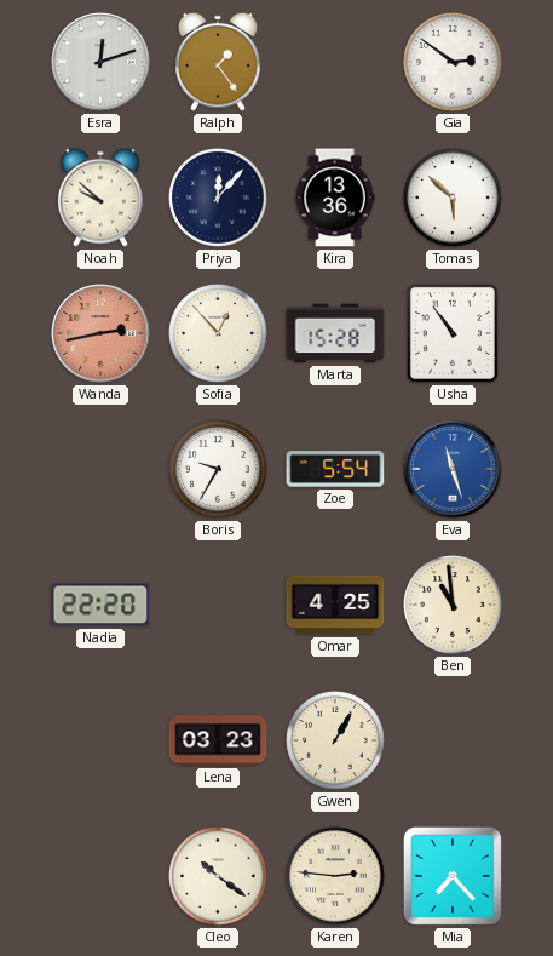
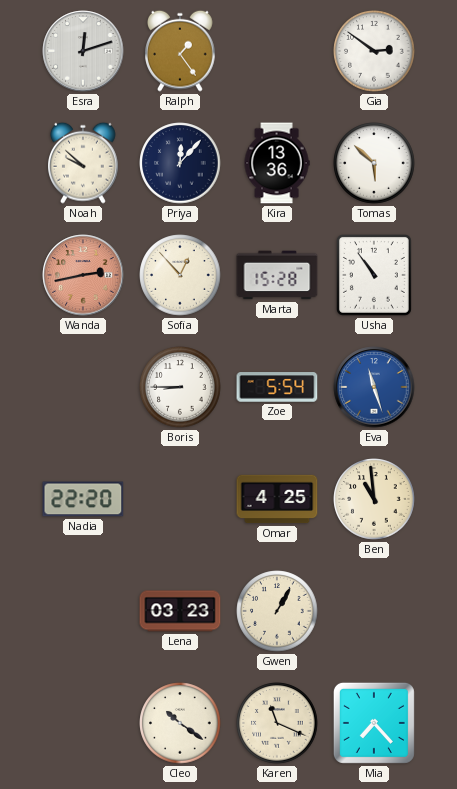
Boris: 9:35 -> 8:45
Karen: 2:46 -> 11:19
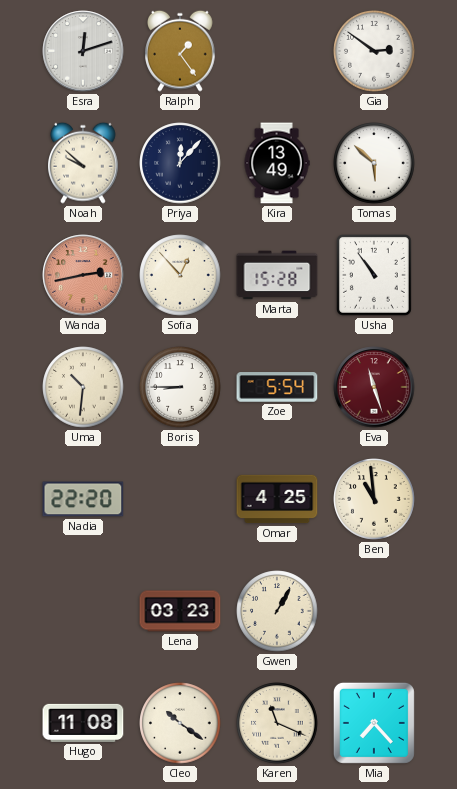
Kira: 13:36 -> 13:49
Uma: none -> 10:31
Eva dial: blue -> burgundy
Hugo: none -> 11:08
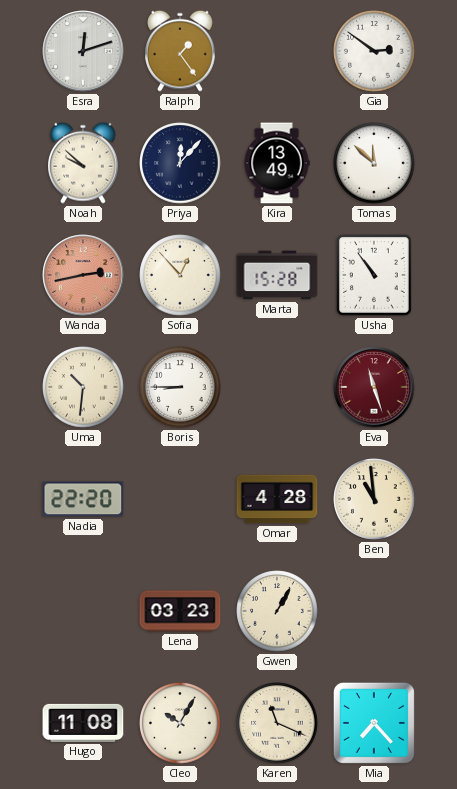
Tomas: 5:52 -> 11:52
Zoe: 5:54 -> none
Omar: 4:25 -> 4:28
Cleo: 10:21 -> 10:05
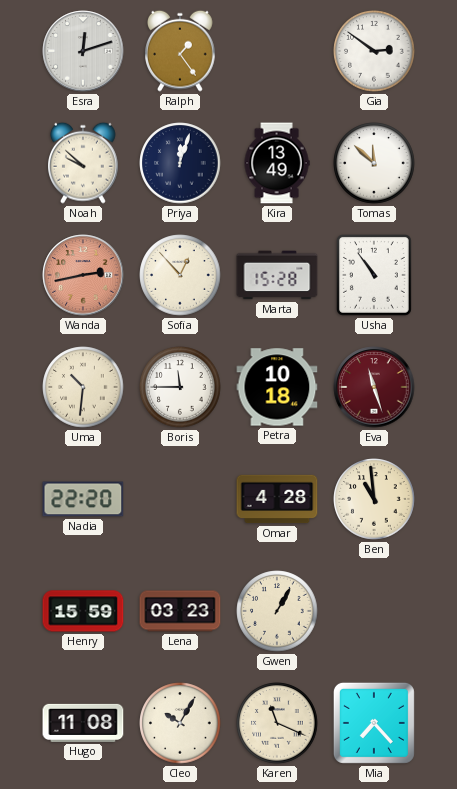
Priya: 12:07 -> 12:03
Boris: 8:45 -> 11:45
Petra: none -> 10:18
Henry: none -> 15:59
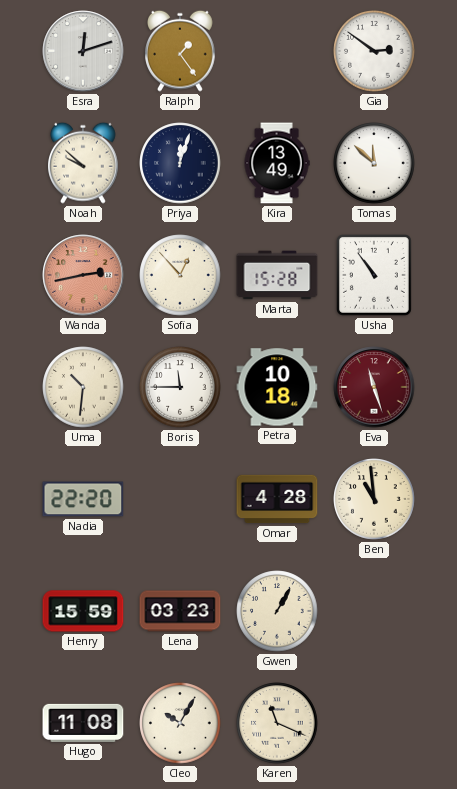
Mia: 7:23 -> none
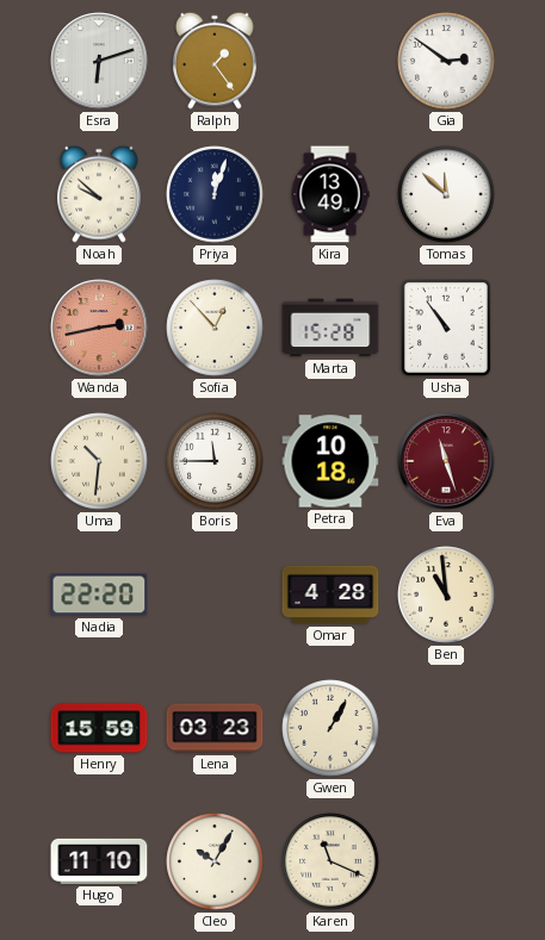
Esra: 12:12 -> 6:12
Hugo: 11:08 -> 11:10
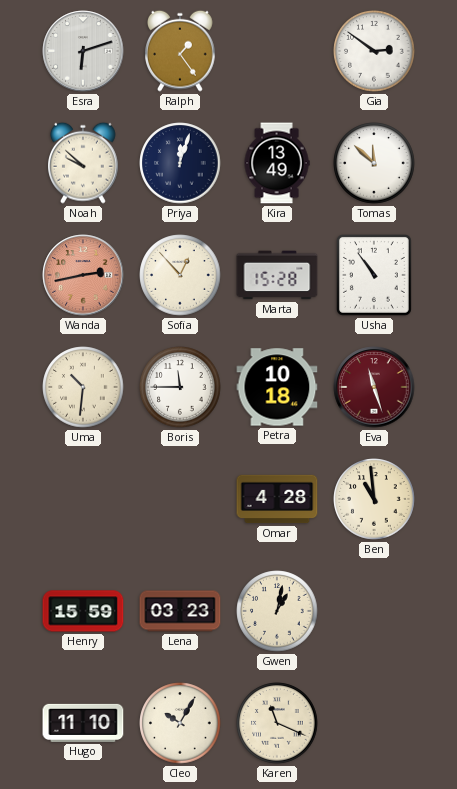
Nadia: 22:20 -> none
Gwen: 1:05 -> 1:02
